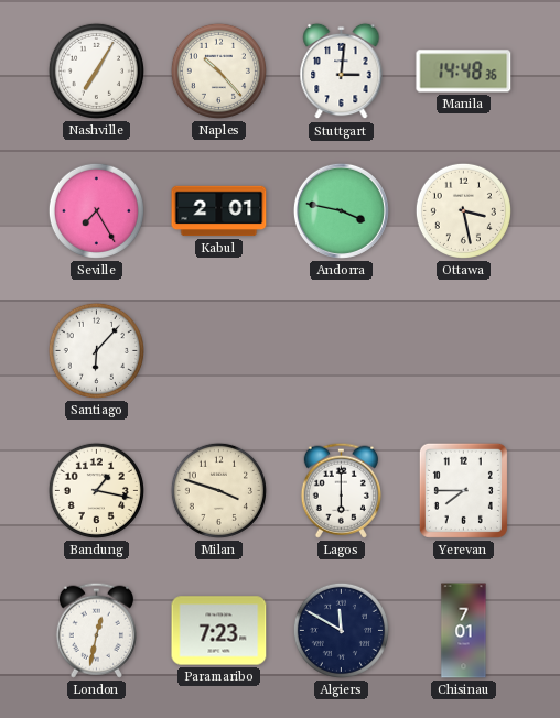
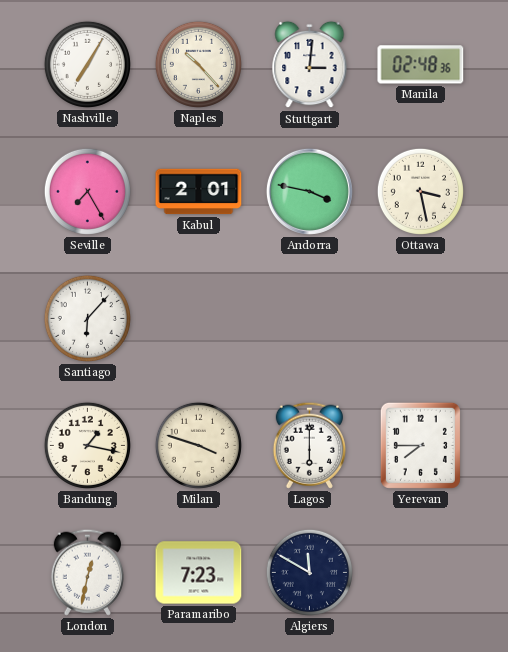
Manila: 14:48 -> 02:48
Chisinau: 7:01 -> none
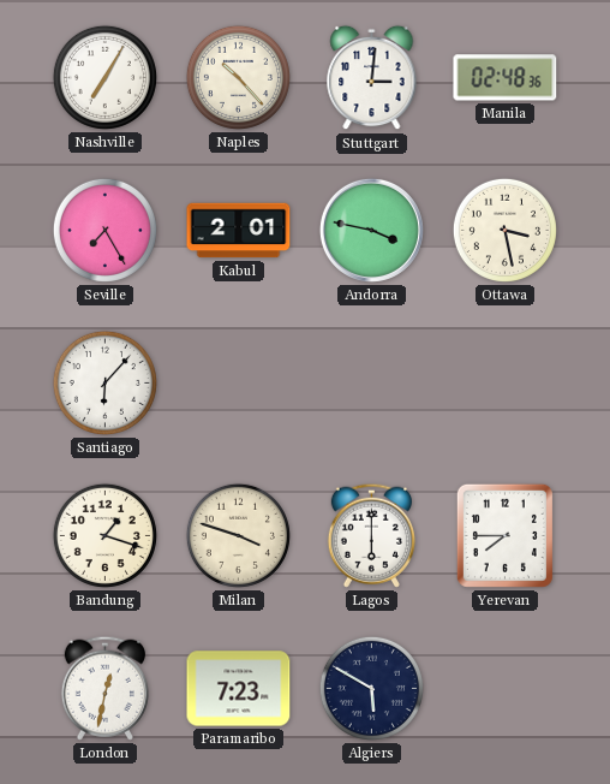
Bandung: 1:17 -> 1:18
Algiers: 11:50 -> 5:50
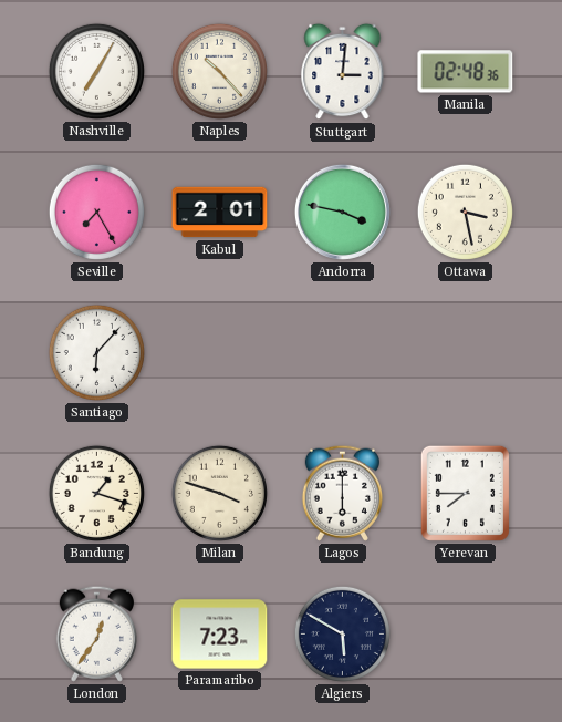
London: 12:32 -> 12:36
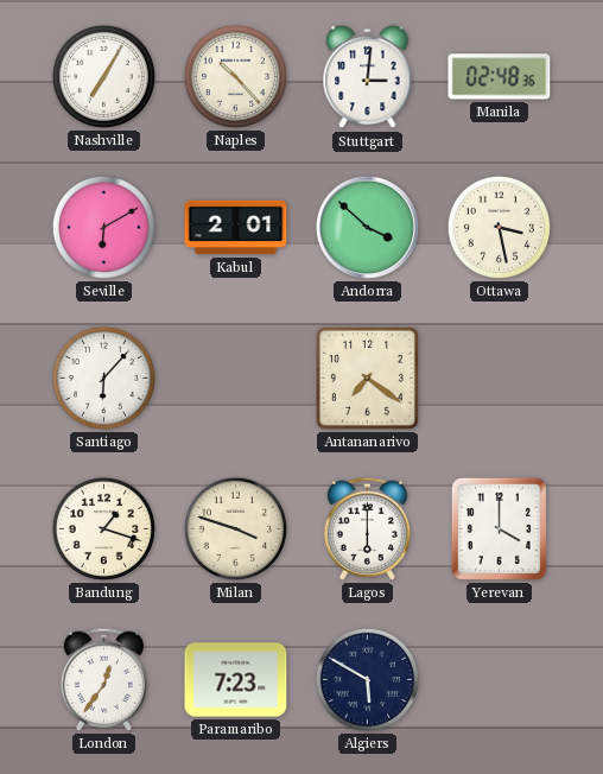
Seville: 7:25 -> 6:10
Andorra: 3:47 -> 3:52
Antananarivo: none -> 7:21
Yerevan: 7:45 -> 4:00
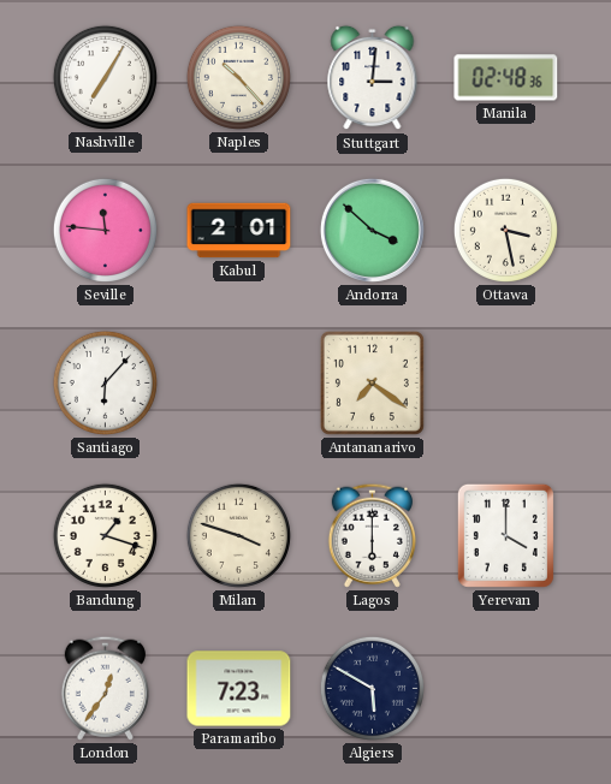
Seville: 6:10 -> 11:46
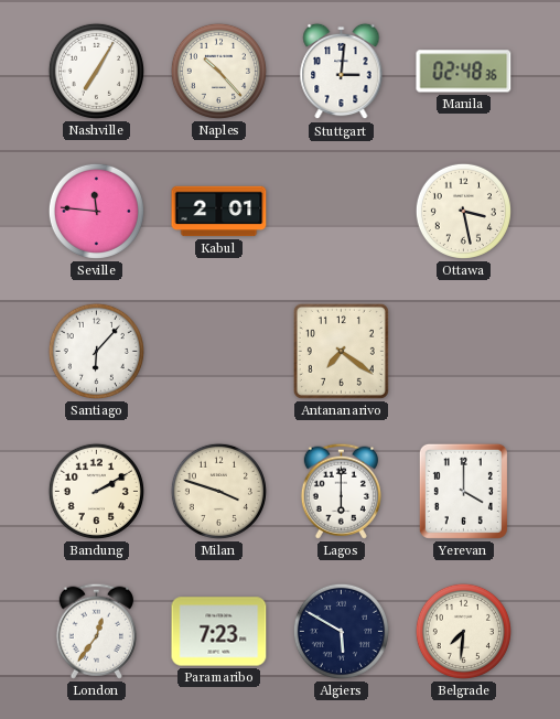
Andorra: 3:52 -> none
Bandung: 1:18 -> 2:10
Belgrade: none -> 7:31
